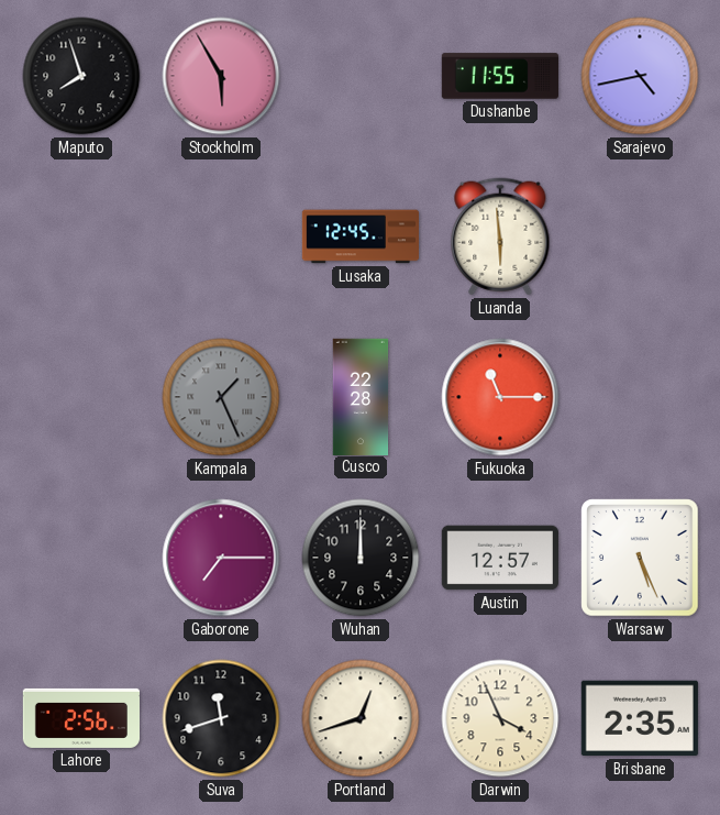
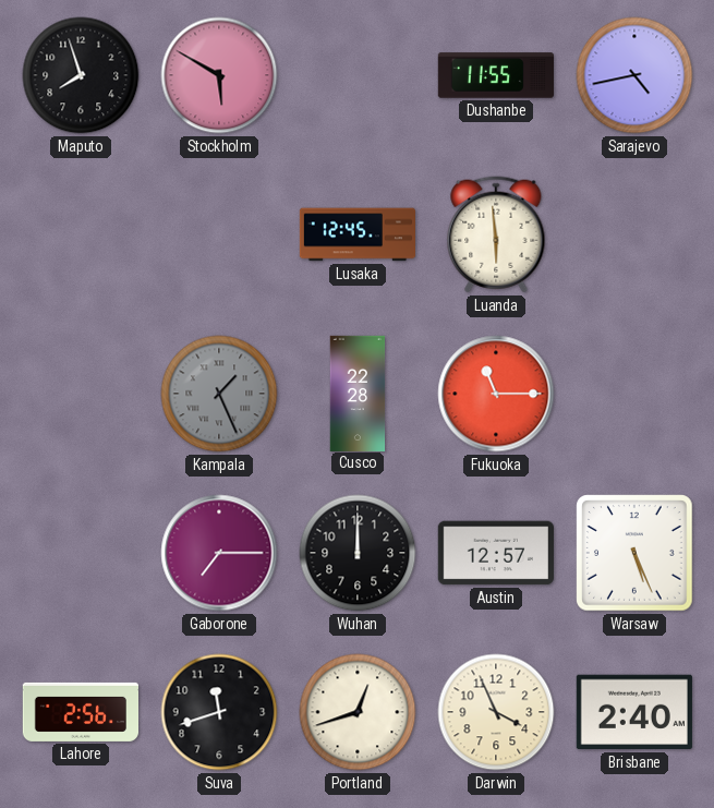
Stockholm: 5:55 -> 5:50
Brisbane: 2:35 -> 2:40
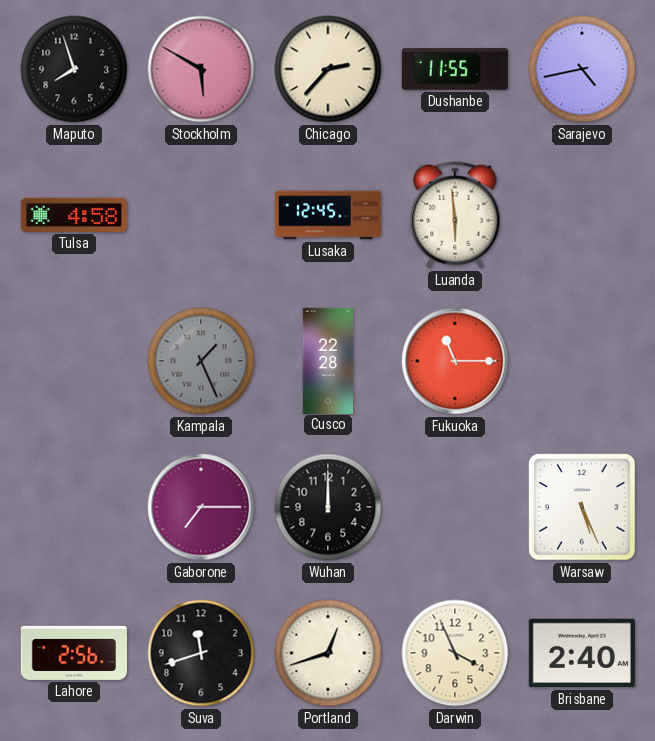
Chicago: none -> 2:37
Tulsa: none -> 4:58
Austin: 12:57 -> none
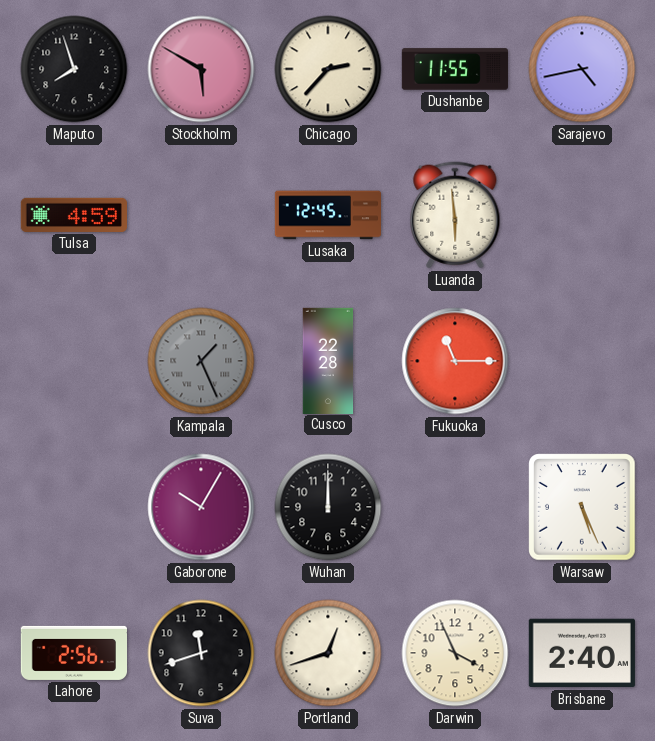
Tulsa: 4:58 -> 4:59
Gaborone: 7:15 -> 10:05
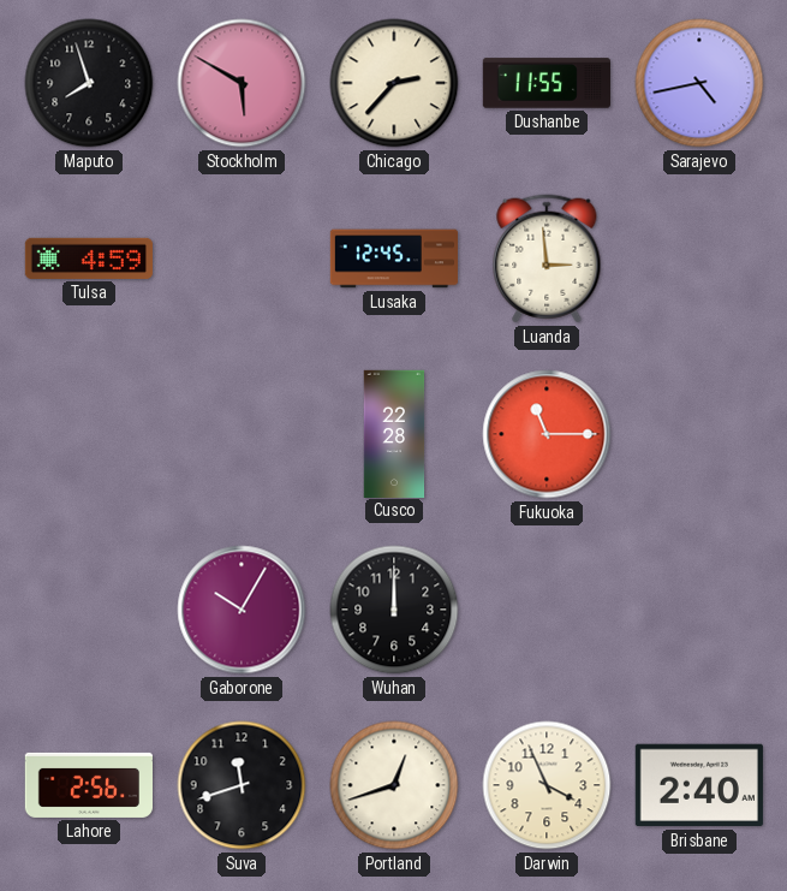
Luanda: 5:59 -> 2:59
Kampala: 1:26 -> none
Warsaw: 5:26 -> none
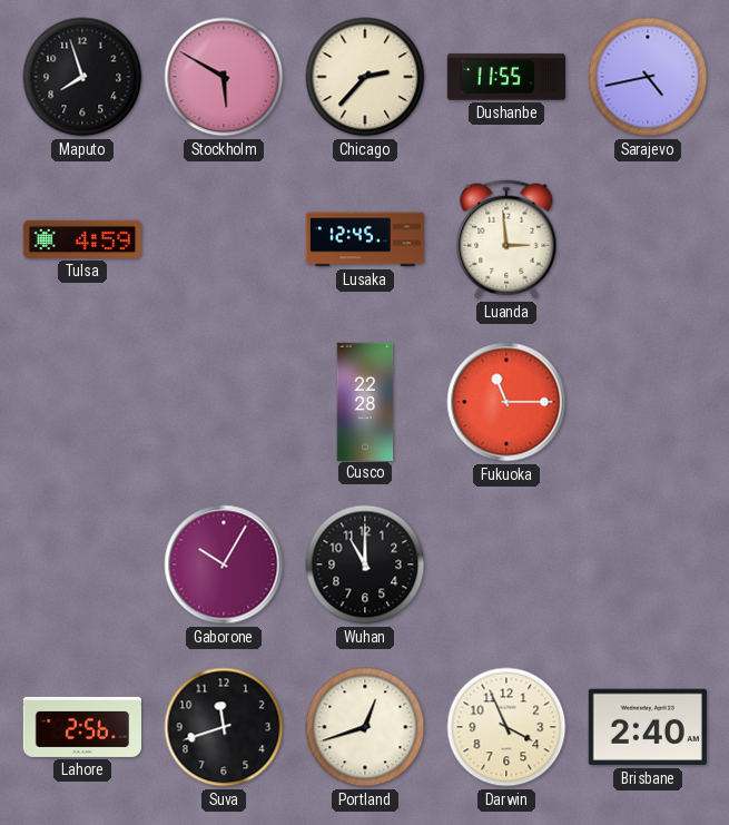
Wuhan: 12:00 -> 11:00
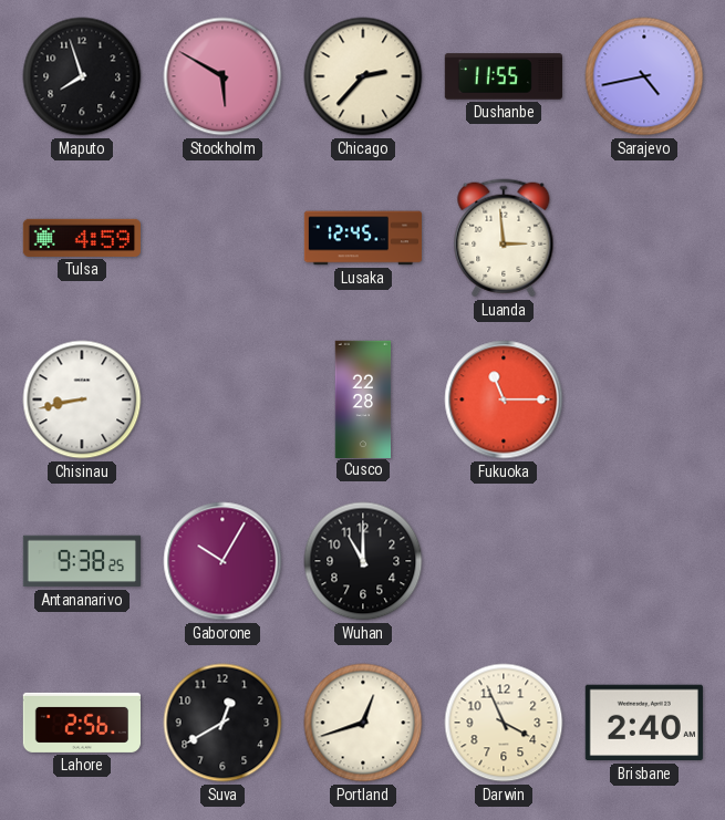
Chisinau: none -> 8:43
Antananarivo: none -> 9:38
Suva: 11:42 -> 12:40
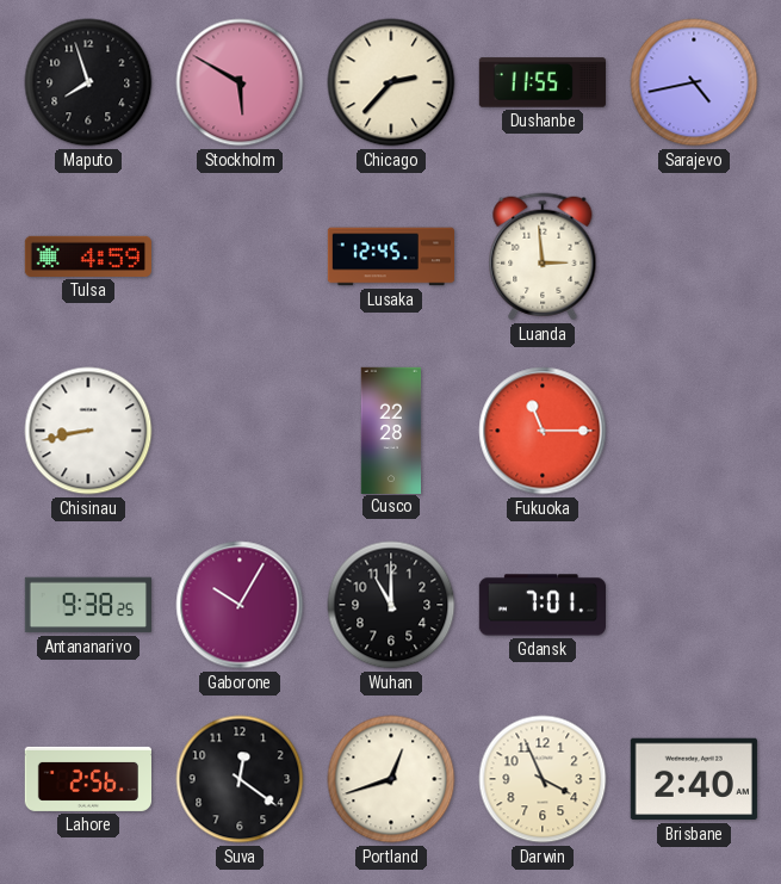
Gdansk: none -> 7:01
Suva: 12:40 -> 12:21
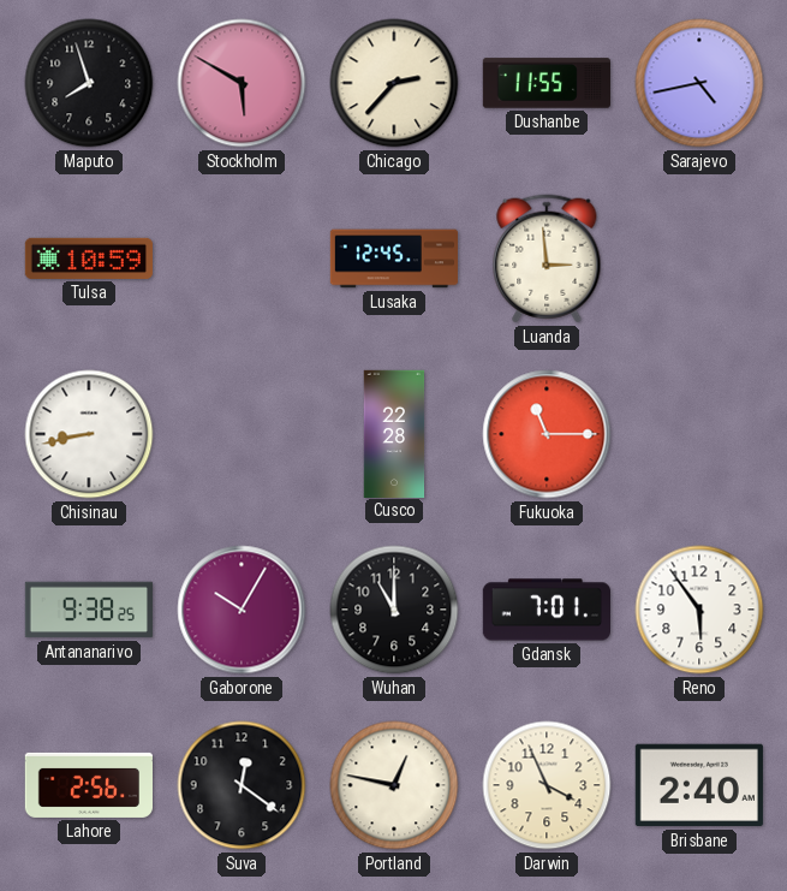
Tulsa: 4:59 -> 10:59
Reno: none -> 5:54
Portland: 12:42 -> 12:47
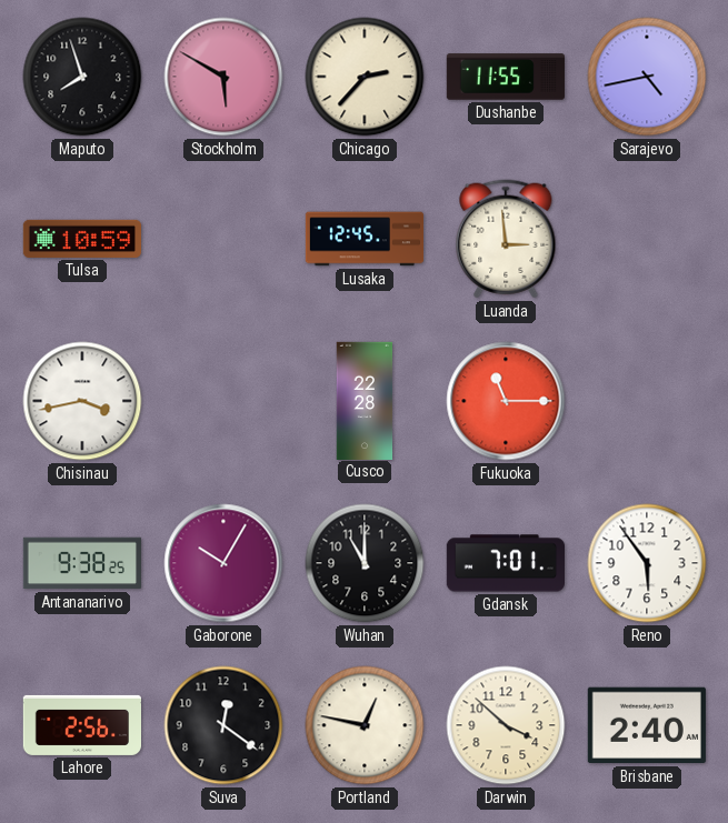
Chisinau: 8:43 -> 3:43
Darwin: 3:56 -> 3:52
